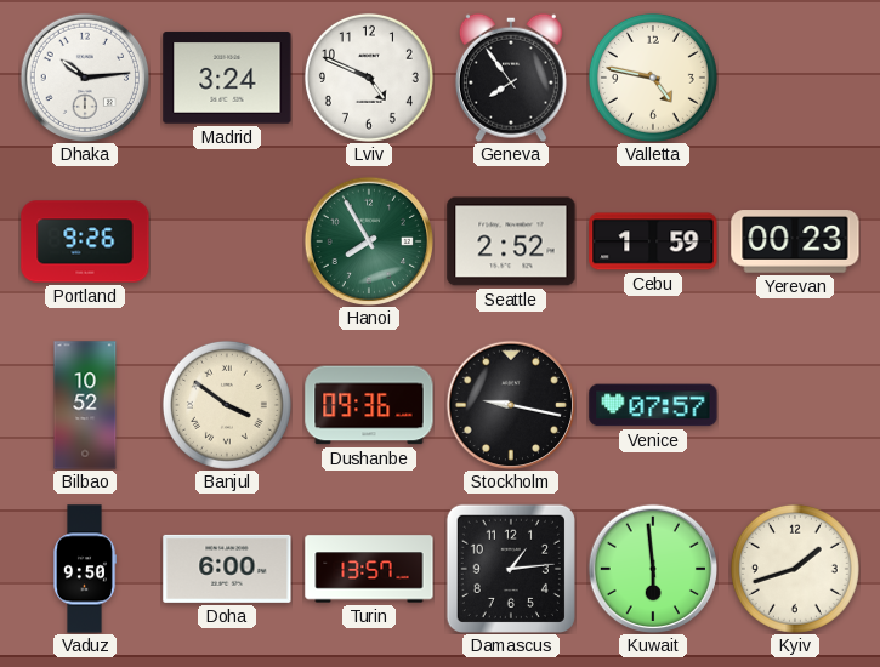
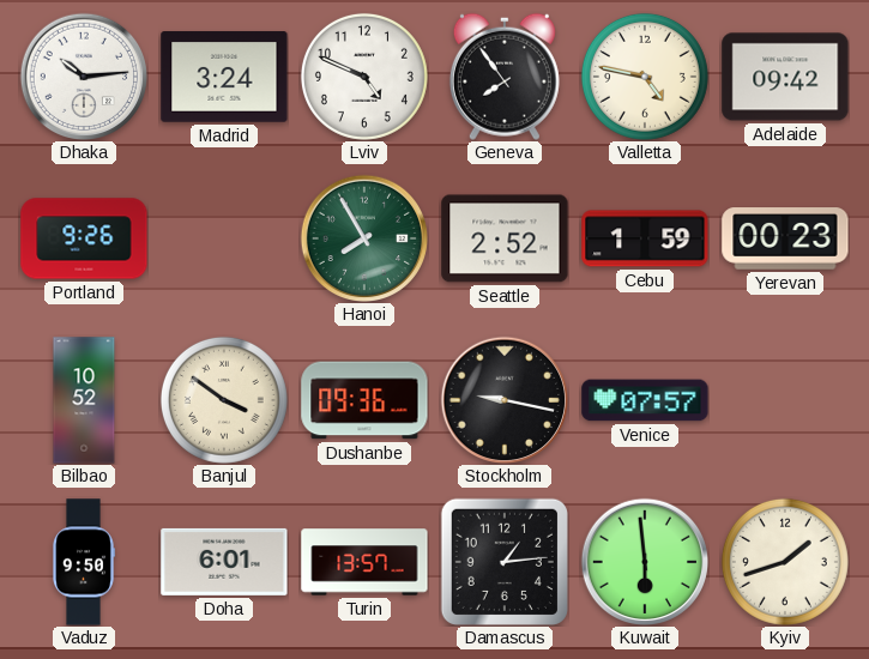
Adelaide: none -> 09:42
Doha: 6:00 -> 6:01
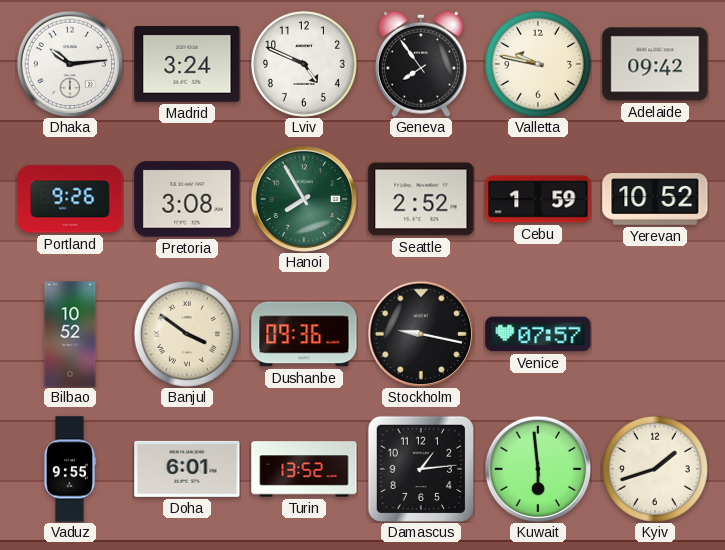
Valletta: 4:47 -> 9:47
Pretoria: none -> 3:08
Yerevan: 00:23 -> 10:52
Vaduz: 9:50 -> 9:55
Turin: 13:57 -> 13:52
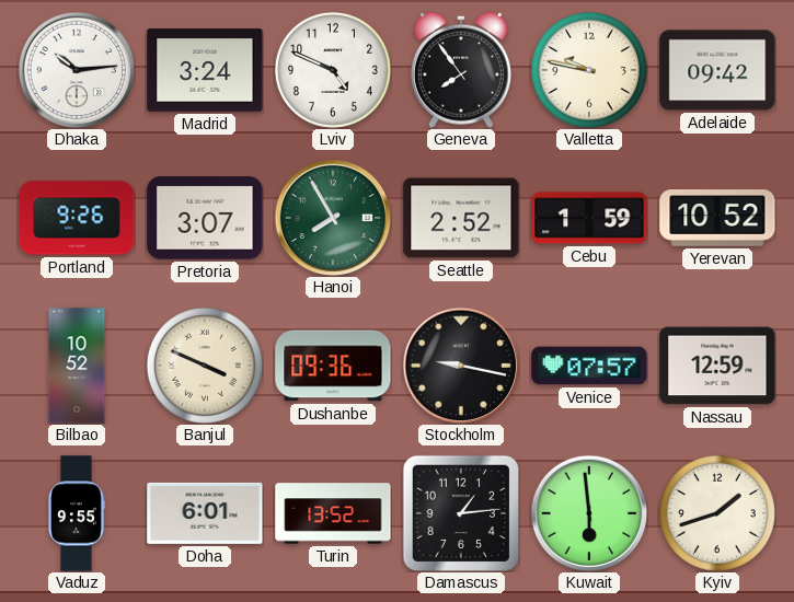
Pretoria: 3:08 -> 3:07
Banjul: 3:51 -> 3:49
Nassau: none -> 12:59
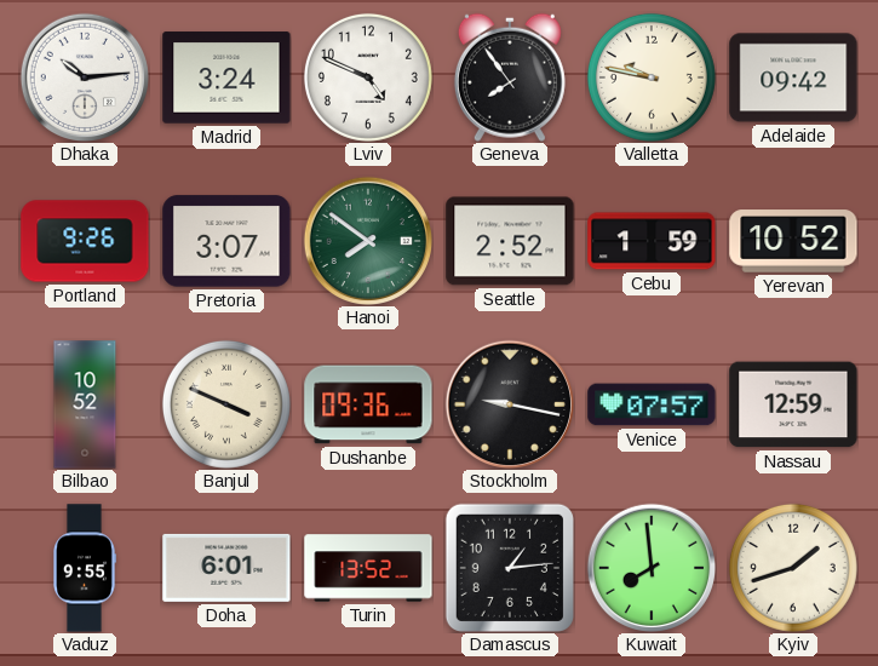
Hanoi: 7:55 -> 7:51
Kuwait: 5:59 -> 7:59
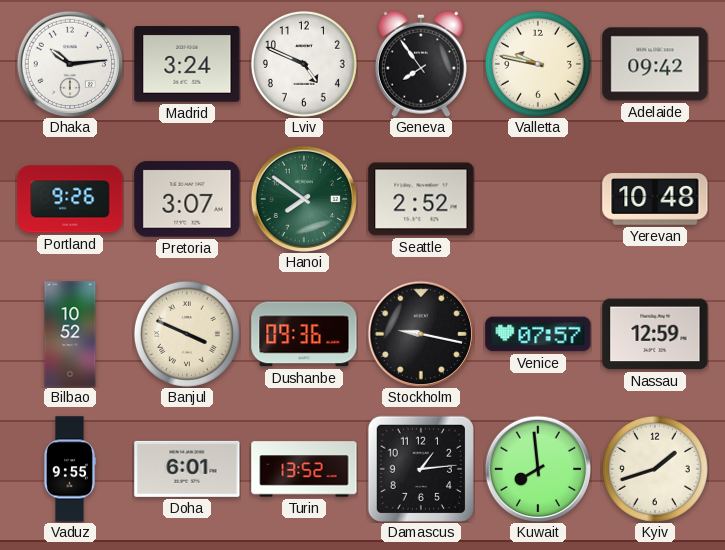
Cebu: 1:59 -> none
Yerevan: 10:52 -> 10:48
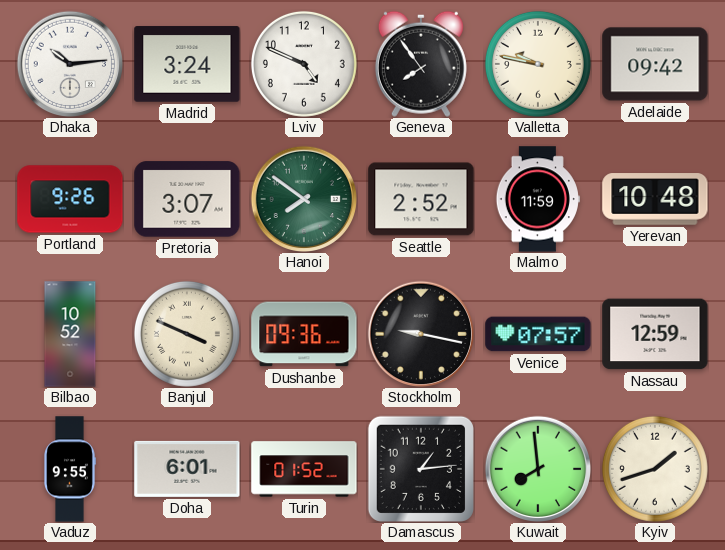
Malmo: none -> 11:59
Turin: 13:52 -> 01:52
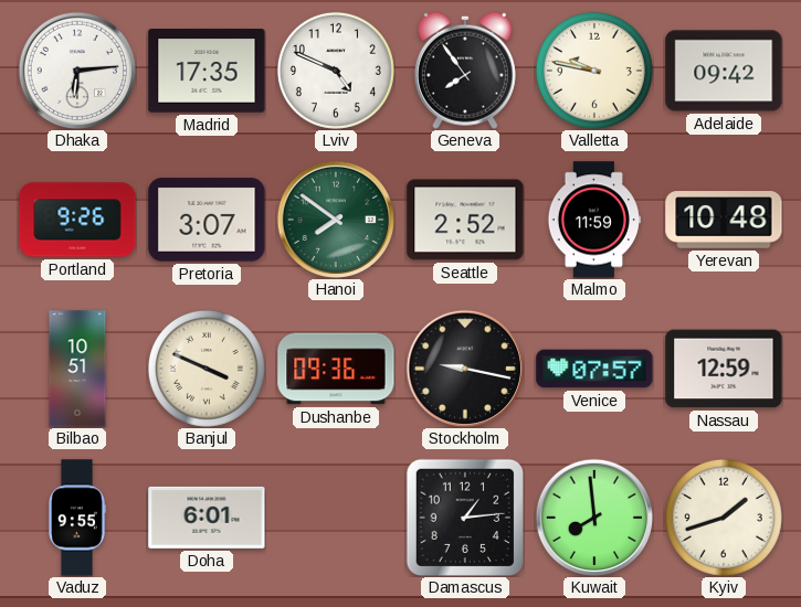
Dhaka: 10:14 -> 6:14
Madrid: 3:24 -> 17:35
Bilbao: 10:52 -> 10:51
Turin: 01:52 -> none
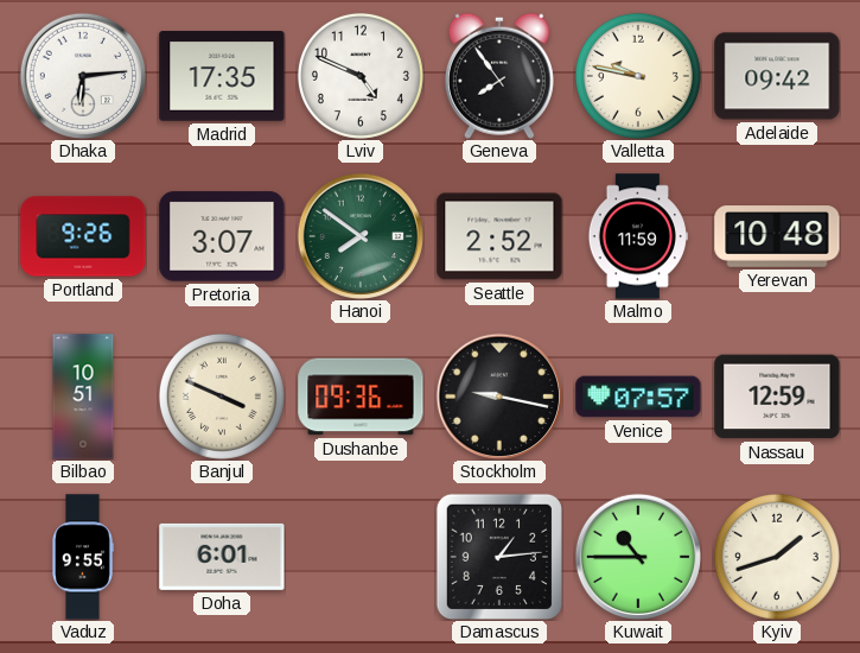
Kuwait: 7:59 -> 10:45
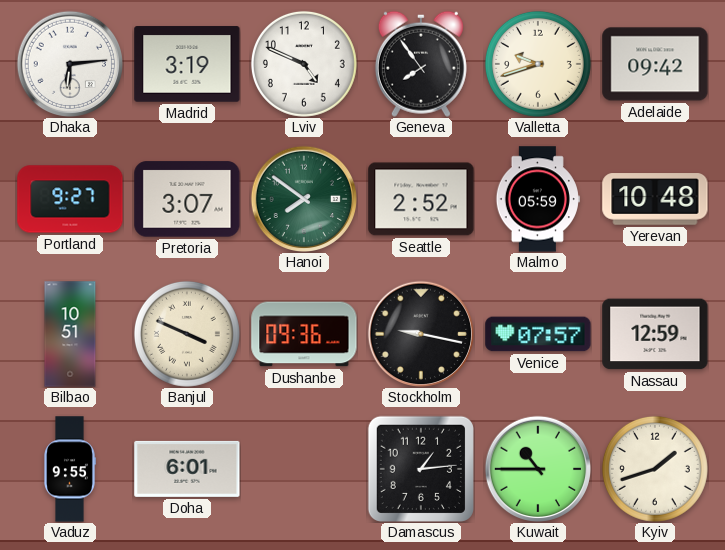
Madrid: 17:35 -> 3:19
Valletta: 9:47 -> 9:42
Portland: 9:26 -> 9:27
Malmo: 11:59 -> 05:59
